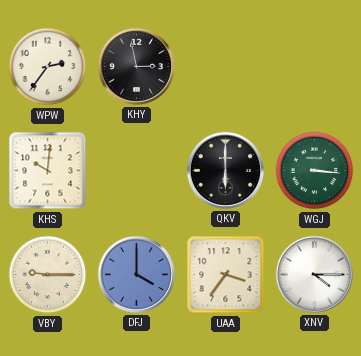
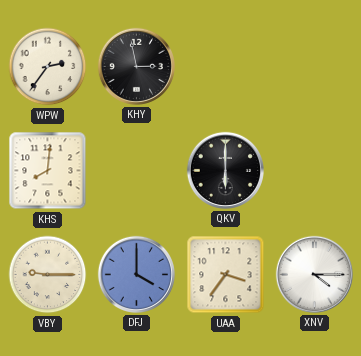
KHS: 10:01 -> 8:01
WGJ: 3:16 -> none
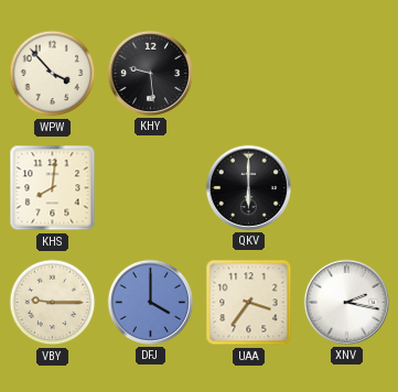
WPW: 2:36 -> 3:53
KHY: 2:58 -> 9:29
XNV: 4:15 -> 2:17
